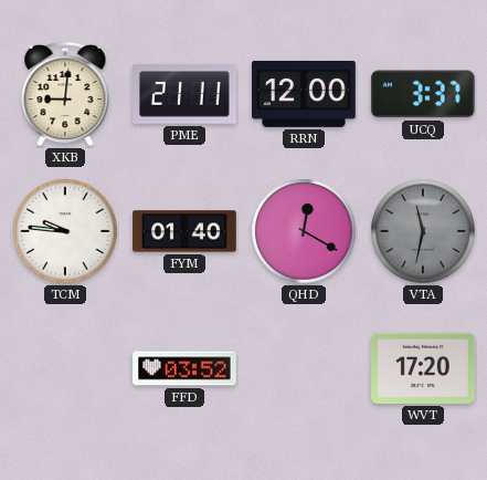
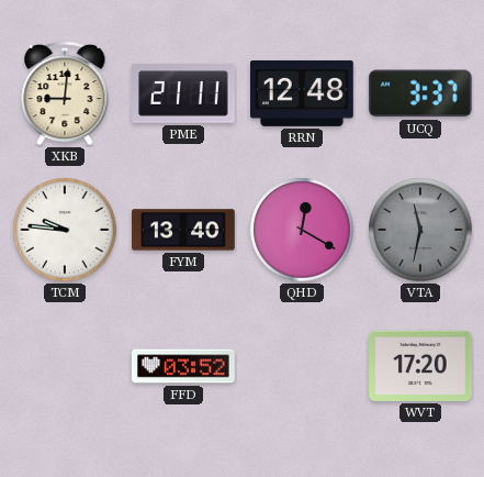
RRN: 12:00 -> 12:48
FYM: 01:40 -> 13:40
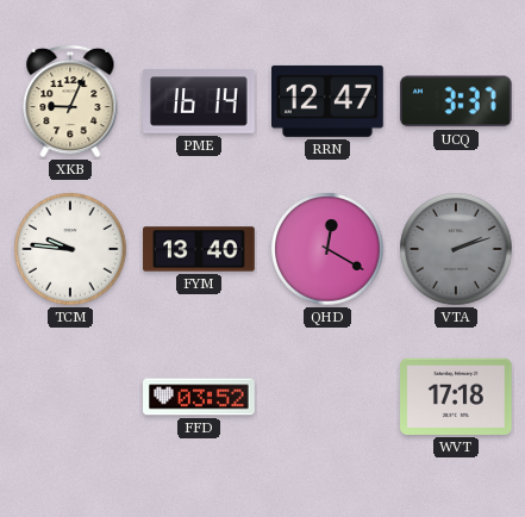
XKB: 9:01 -> 9:04
PME: 21:11 -> 16:14
RRN: 12:48 -> 12:47
VTA: 11:32 -> 2:12
WVT: 17:20 -> 17:18
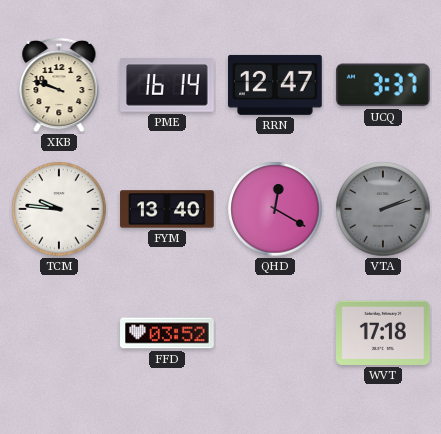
XKB: 9:04 -> 9:48
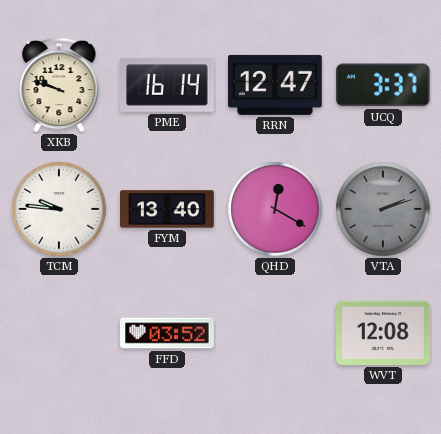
WVT: 17:18 -> 12:08
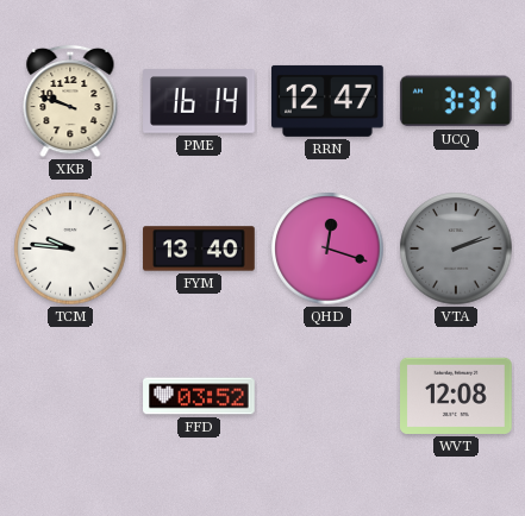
QHD: 12:20 -> 12:18
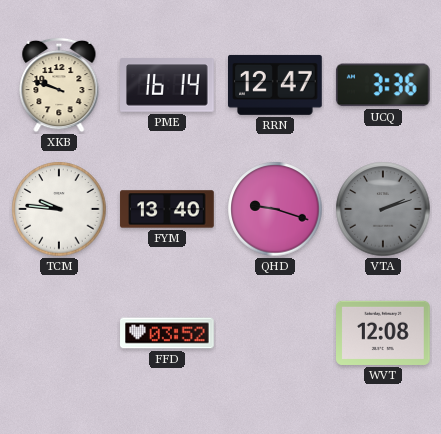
UCQ: 3:37 -> 3:36
QHD: 12:18 -> 9:18
